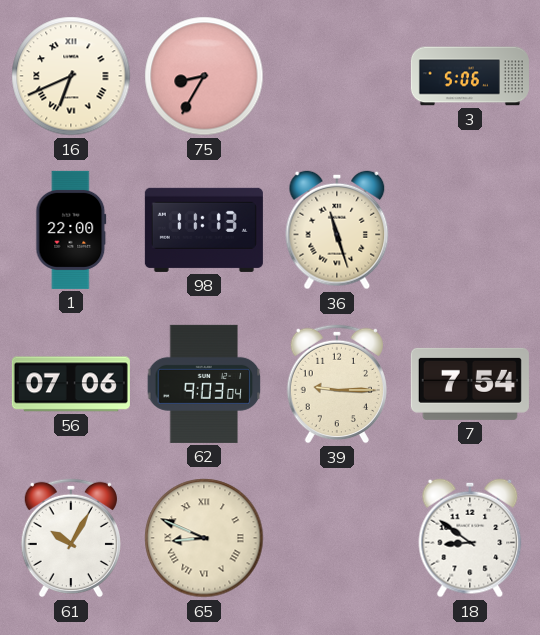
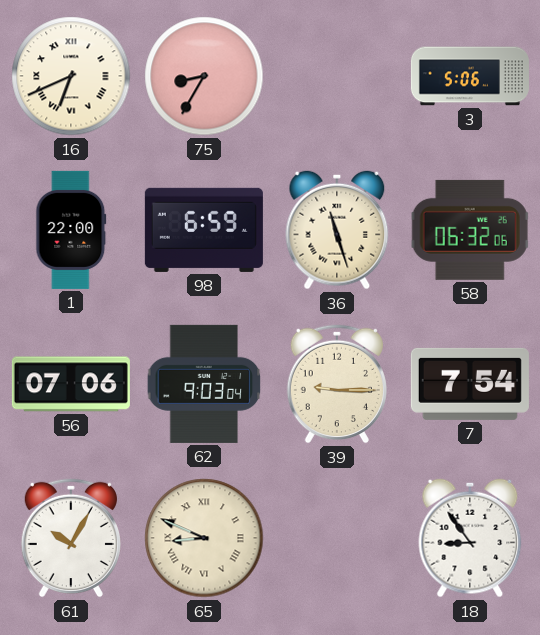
98: 11:13 -> 6:59
58: none -> 06:32
18: 8:51 -> 8:54
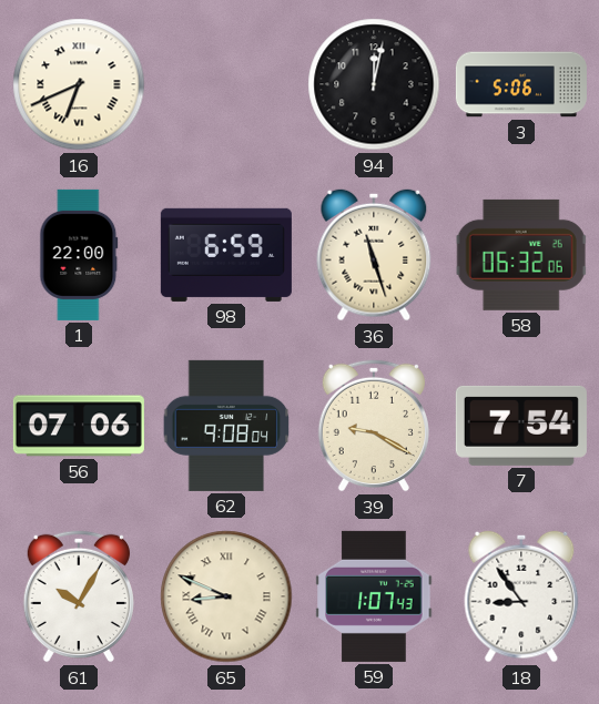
75: 8:35 -> none
94: none -> 12:02
62: 9:03 -> 9:08
39: 9:15 -> 9:20
59: none -> 1:07
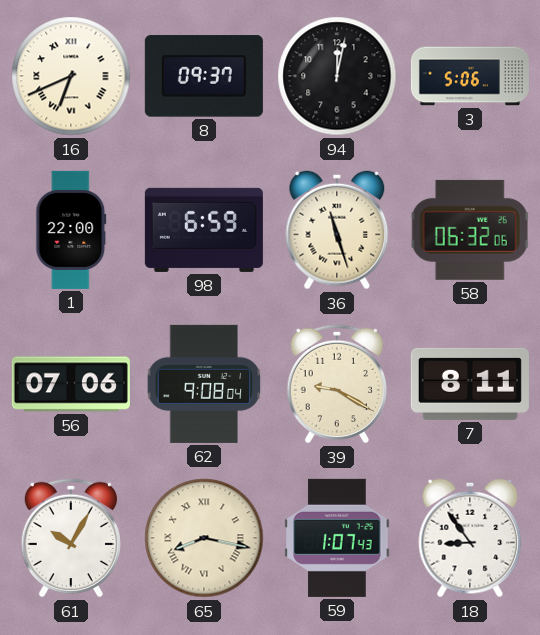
8: none -> 09:37
7: 7:54 -> 8:11
65: 8:49 -> 8:17
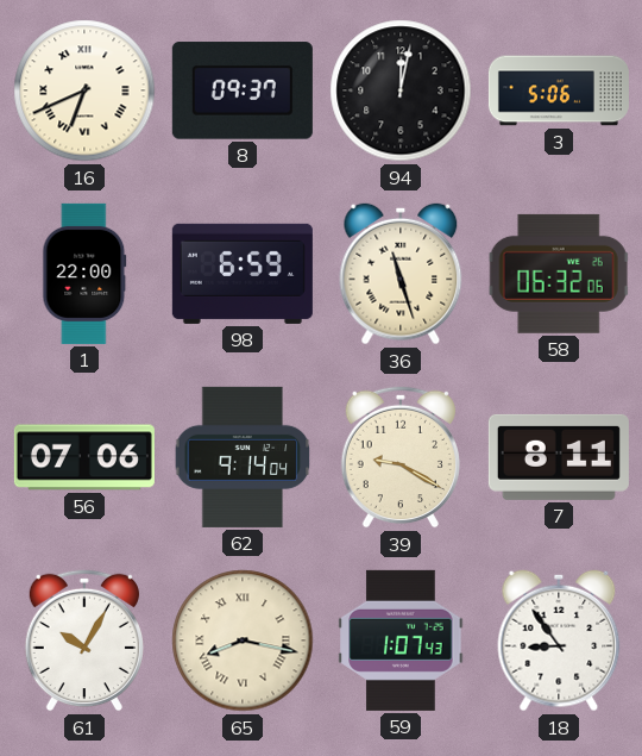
62: 9:08 -> 9:14
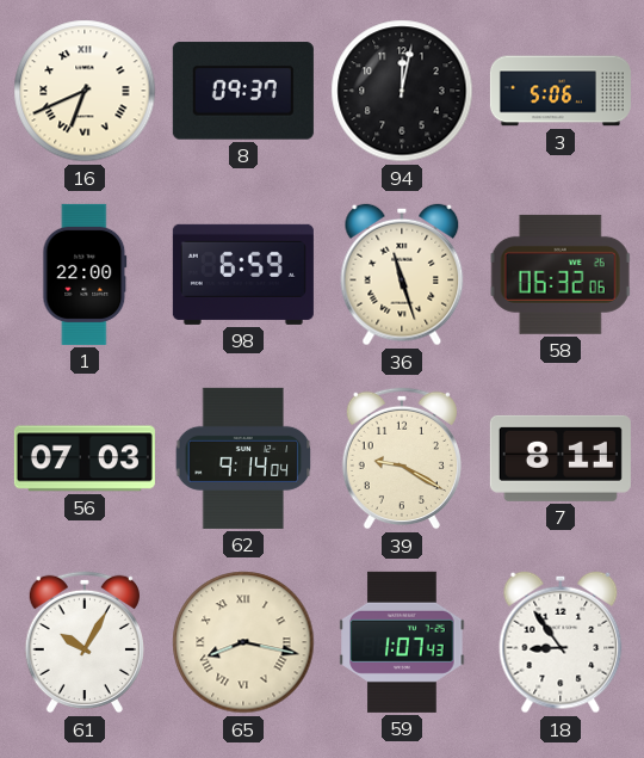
56: 07:06 -> 07:03
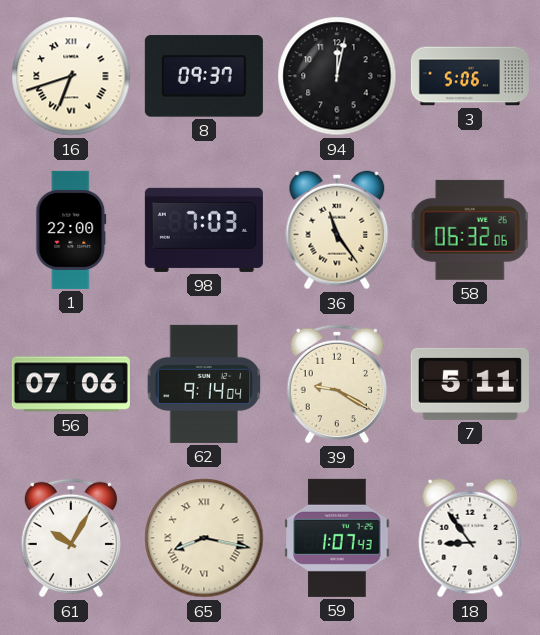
16: 6:41 -> 6:42
98: 6:59 -> 7:03
36: 11:27 -> 11:24
56: 07:03 -> 07:06
7: 8:11 -> 5:11
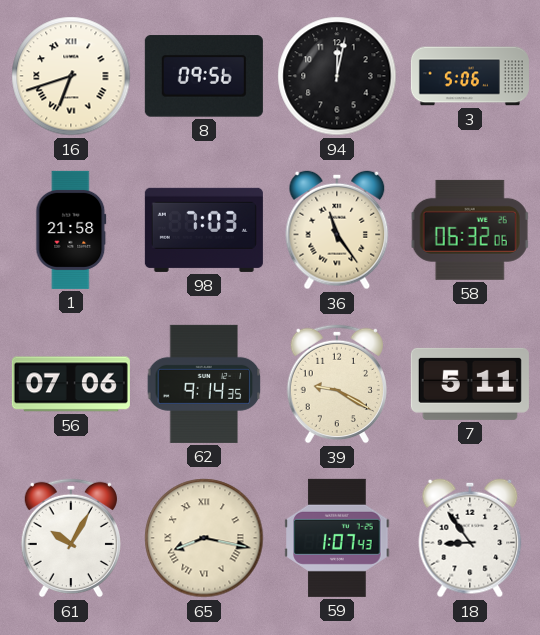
8: 09:37 -> 09:56
1: 22:00 -> 21:58
62: 9:14:04 -> 9:14:35
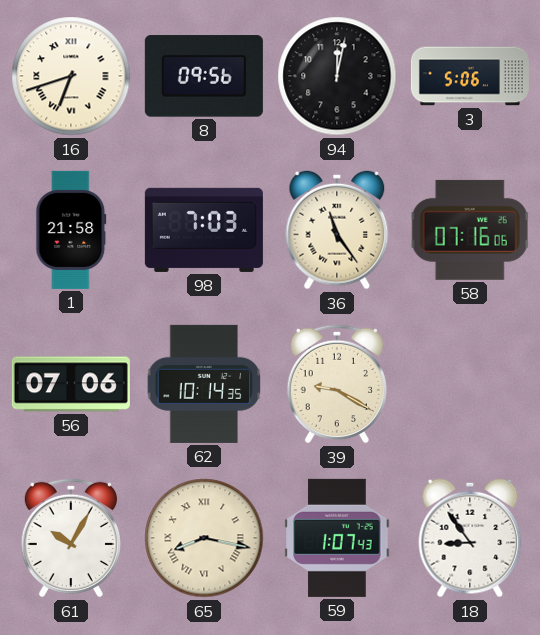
58: 06:32 -> 07:16
62: 9:14 -> 10:14
7: 5:11 -> none
